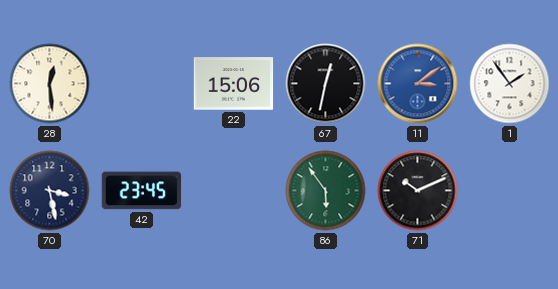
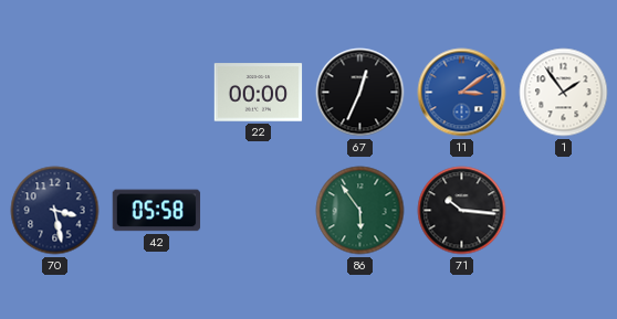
28: 12:29 -> none
22: 15:06 -> 00:00
67: 12:32 -> 12:34
42: 23:45 -> 05:58
71: 10:11 -> 10:16
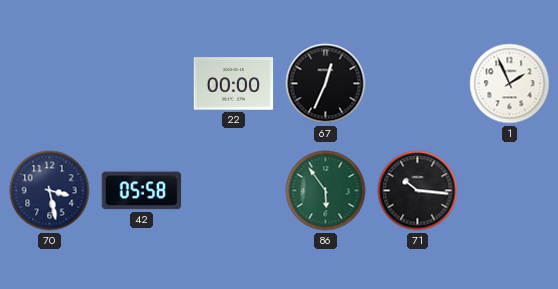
11: 3:09 -> none
1: 1:54 -> 1:56
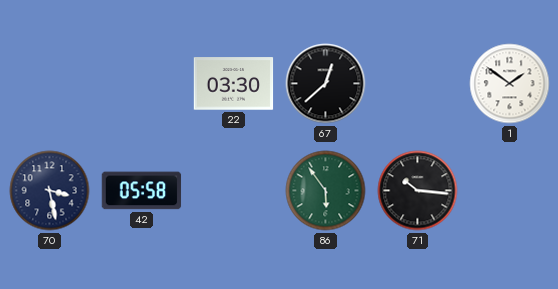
22: 00:00 -> 03:30
67: 12:34 -> 12:38
1: 1:56 -> 1:51
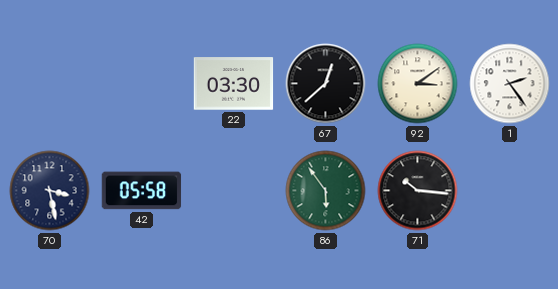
92: none -> 3:09
1: 1:51 -> 2:24
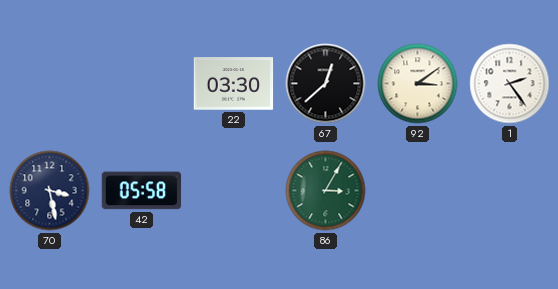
86: 5:54 -> 3:05
71: 10:16 -> none
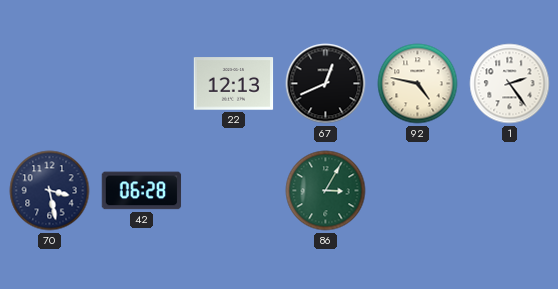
22: 03:30 -> 12:13
67: 12:38 -> 12:41
92: 3:09 -> 4:47
42: 05:58 -> 06:28
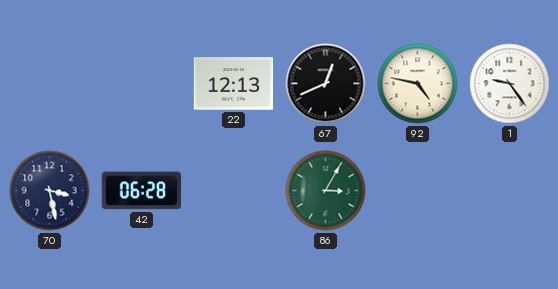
1: 2:24 -> 9:24
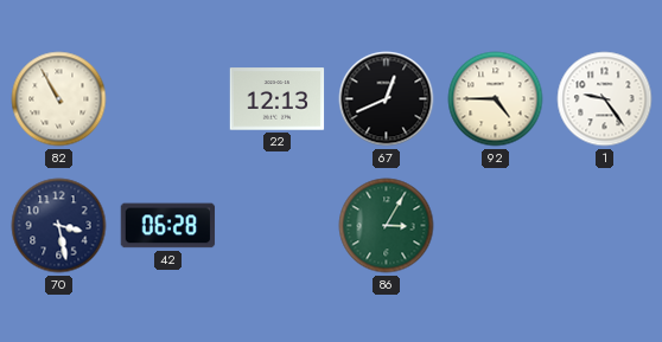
82: none -> 10:55
92: 4:47 -> 4:45
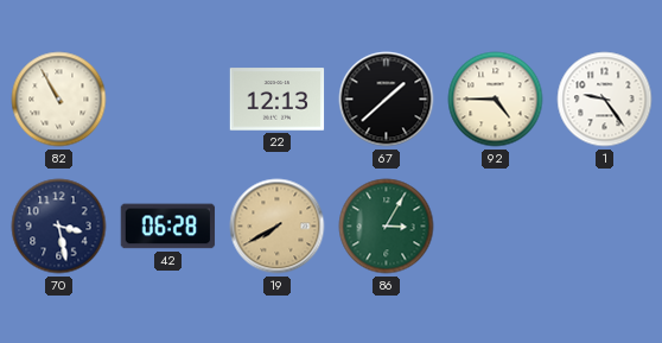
67: 12:41 -> 1:38
19: none -> 7:40
